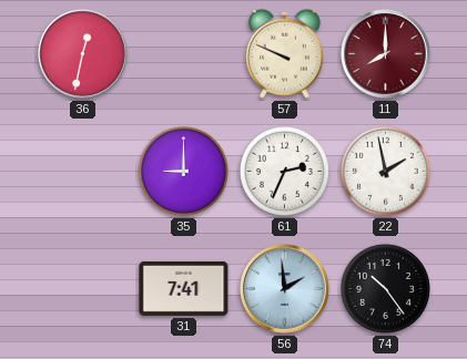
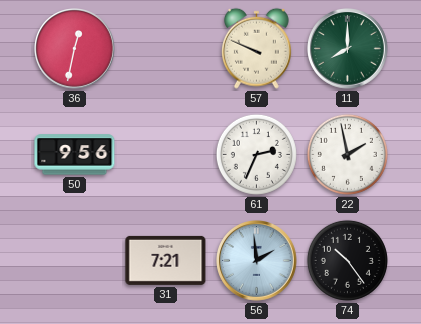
11 dial: burgundy -> green
50: none -> 9:56
35: 9:00 -> none
31: 7:41 -> 7:21
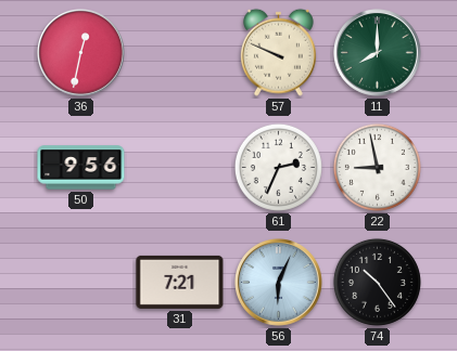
22: 1:58 -> 8:58
56: 1:59 -> 6:04
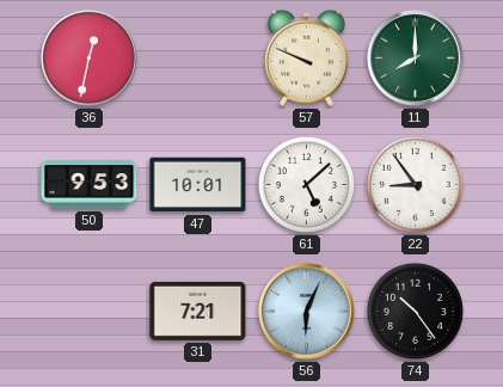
50: 9:56 -> 9:53
47: none -> 10:01
61: 2:34 -> 5:08
22: 8:58 -> 8:54
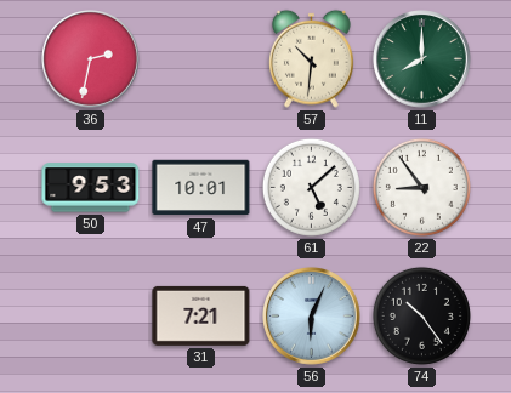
36: 12:32 -> 2:32
57: 9:49 -> 10:31
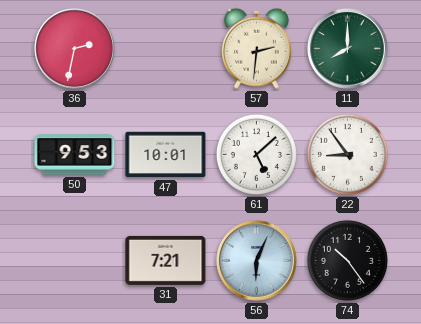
57: 10:31 -> 2:31
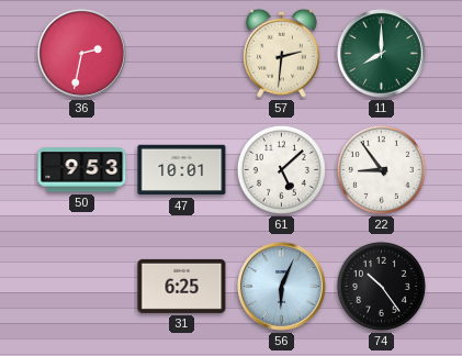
31: 7:21 -> 6:25
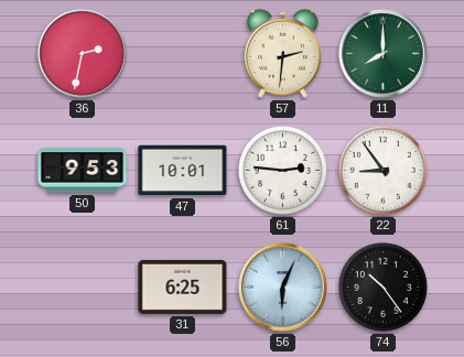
61: 5:08 -> 2:46
